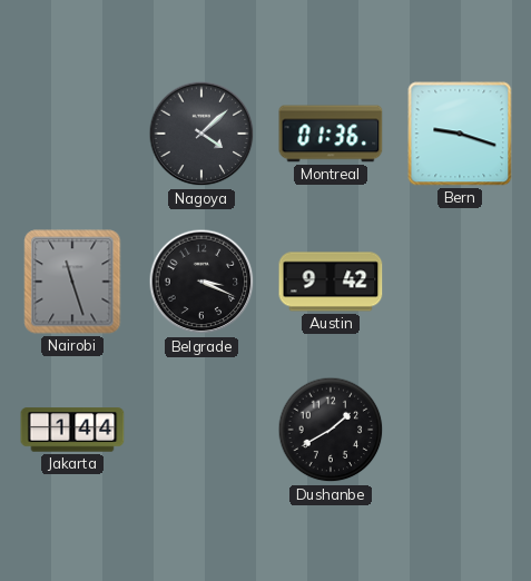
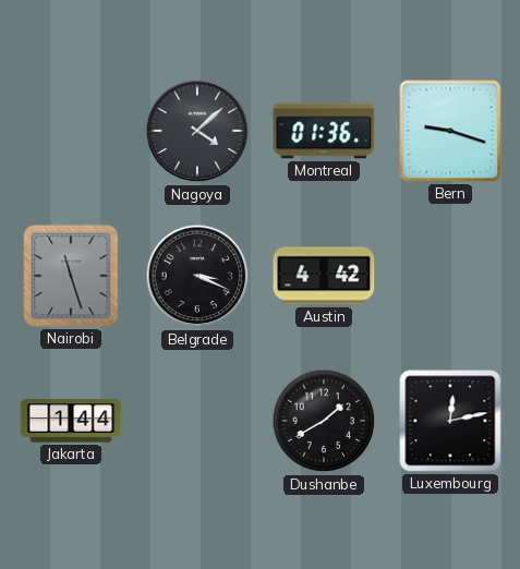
Austin: 9:42 -> 4:42
Luxembourg: none -> 12:13
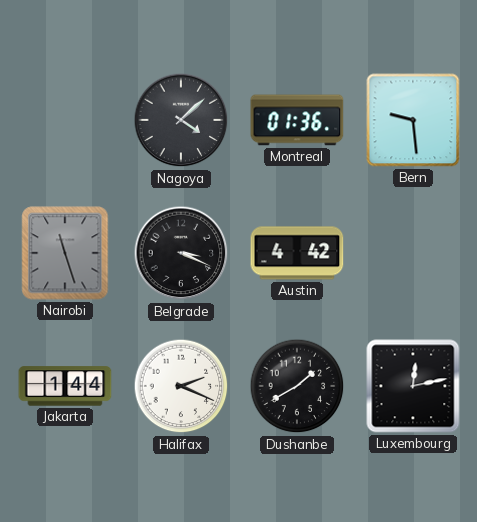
Bern: 9:18 -> 9:29
Halifax: none -> 2:19
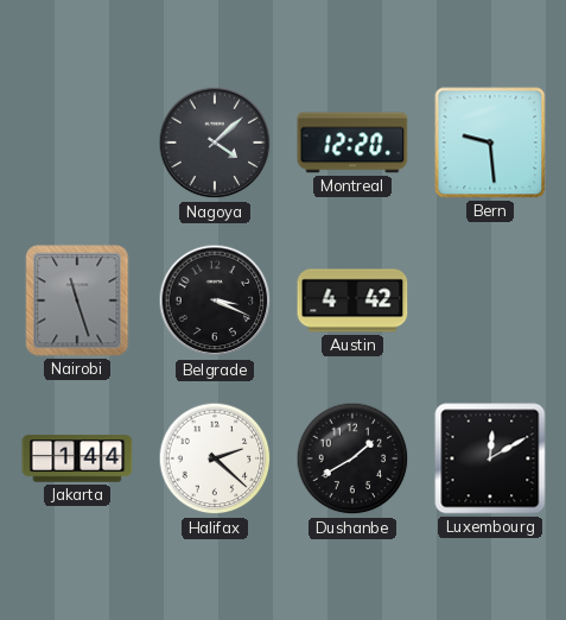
Montreal: 01:36 -> 12:20
Halifax: 2:19 -> 2:22
Luxembourg: 12:13 -> 12:10
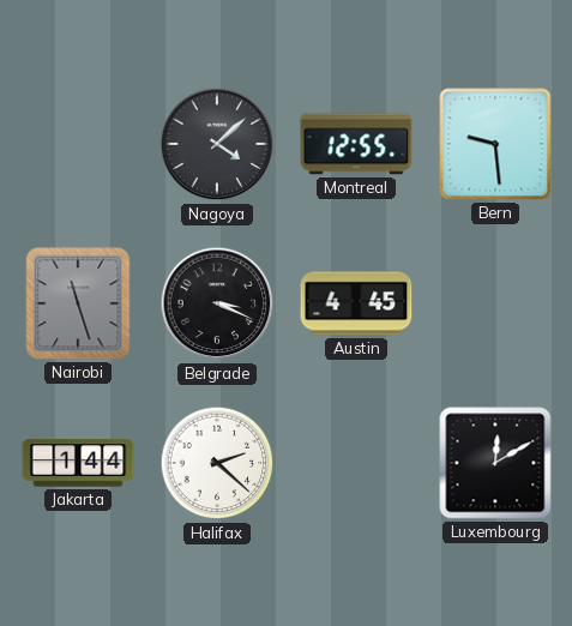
Montreal: 12:20 -> 12:55
Austin: 4:42 -> 4:45
Dushanbe: 1:40 -> none
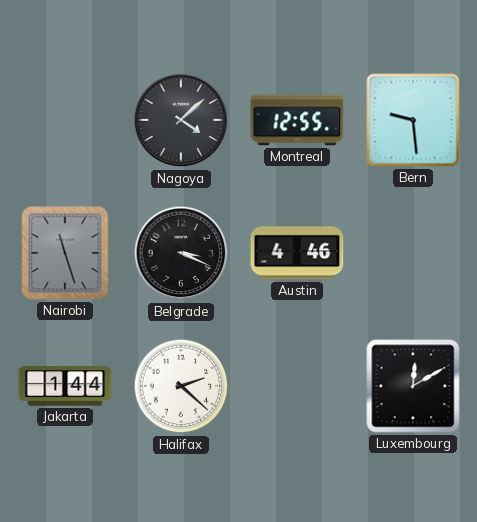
Austin: 4:45 -> 4:46
